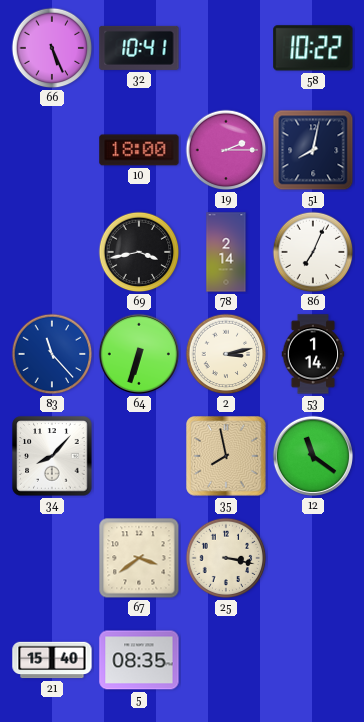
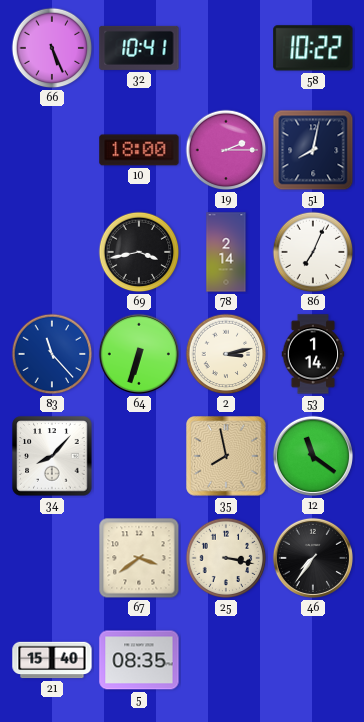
46: none -> 7:36
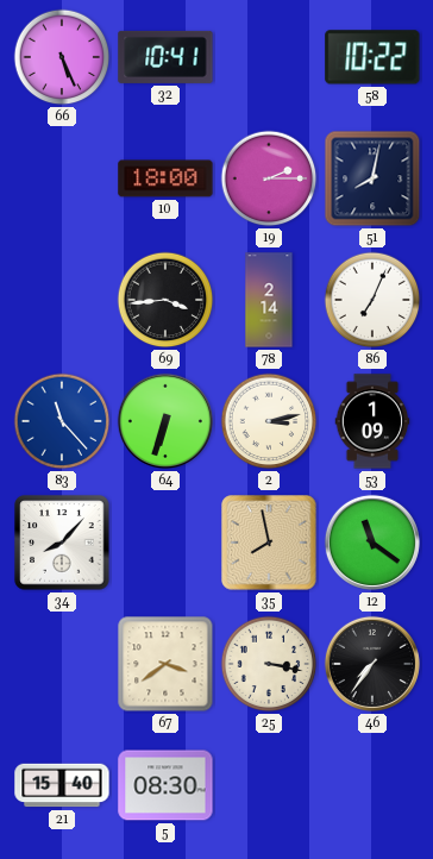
69: 3:43 -> 3:44
53: 1:14 -> 1:09
5: 08:35 -> 08:30
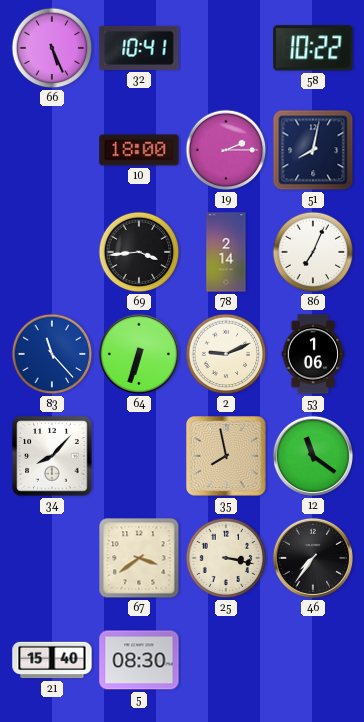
2: 3:13 -> 9:11
53: 1:09 -> 1:06
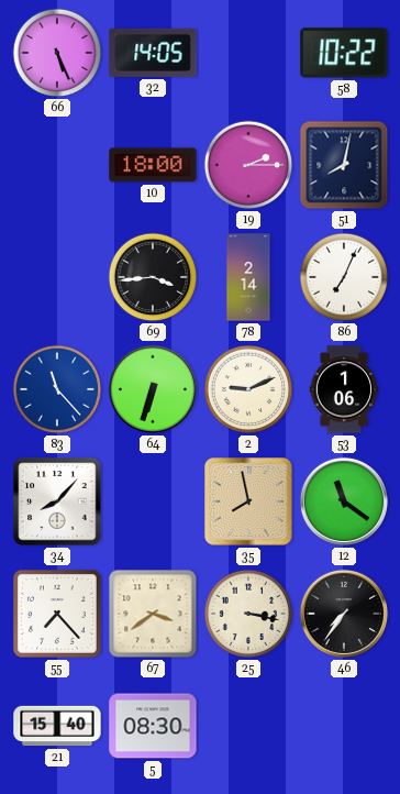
32: 10:41 -> 14:05
55: none -> 7:23
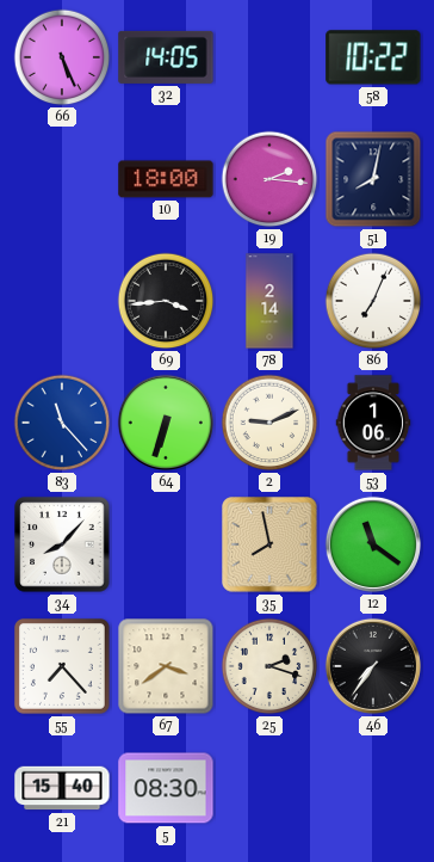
19: 2:15 -> 2:16
25: 3:17 -> 2:18
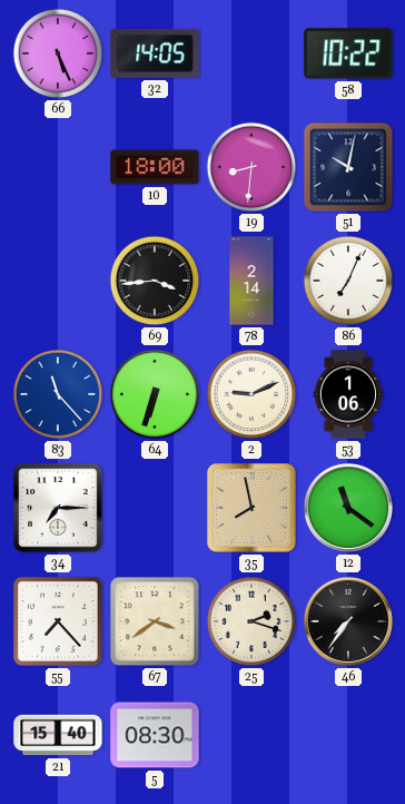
19: 2:16 -> 8:31
51: 8:02 -> 10:02
34: 8:07 -> 7:15
